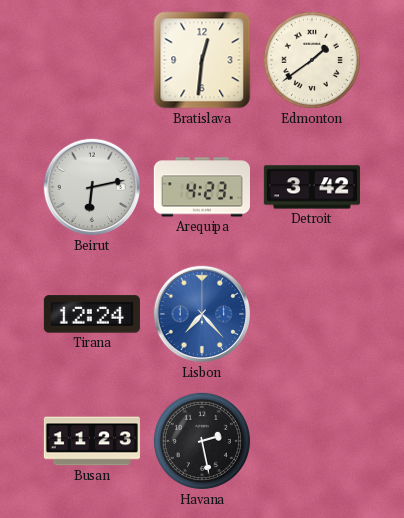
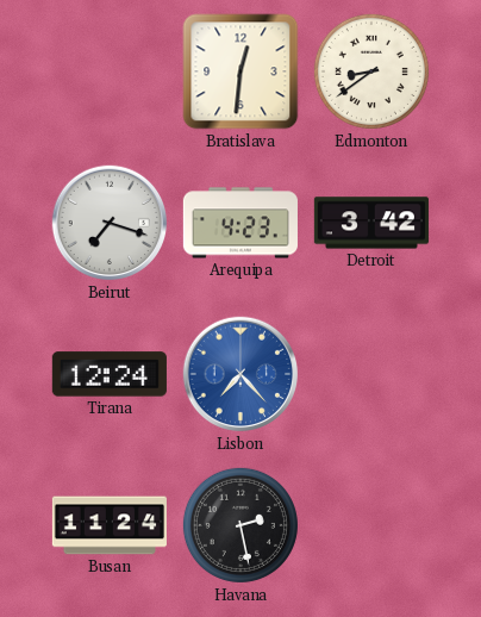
Edmonton: 1:39 -> 8:39
Beirut: 6:13 -> 7:18
Busan: 11:23 -> 11:24
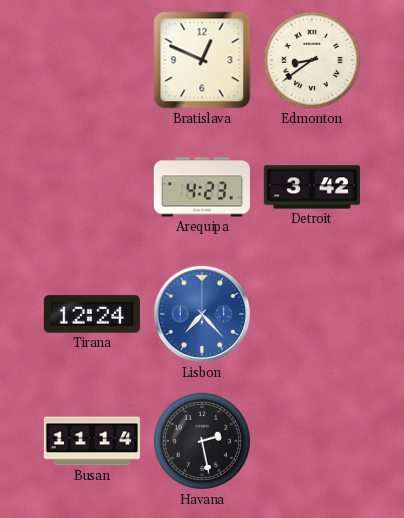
Bratislava: 12:31 -> 12:49
Beirut: 7:18 -> none
Busan: 11:24 -> 11:14
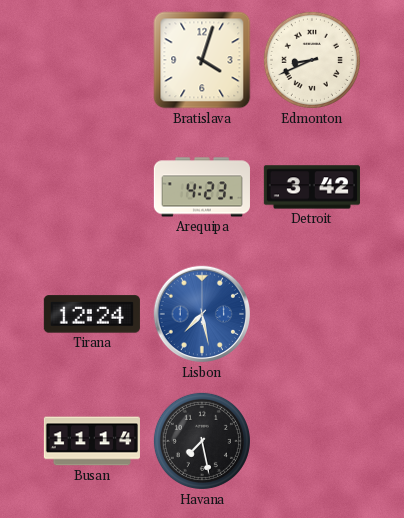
Bratislava: 12:49 -> 4:03
Edmonton: 8:39 -> 8:41
Lisbon: 7:23 -> 7:28
Havana: 2:28 -> 7:28
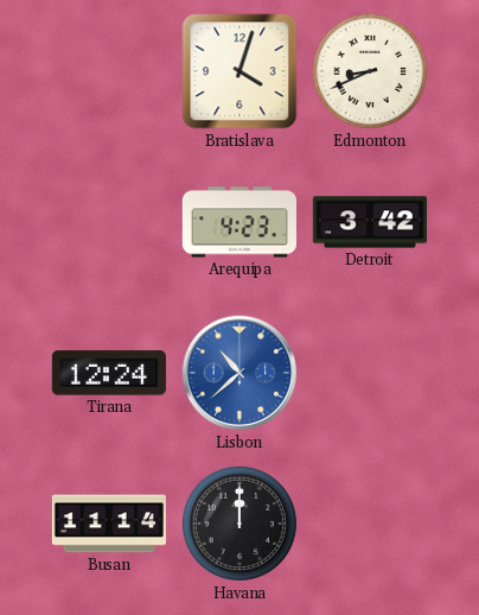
Lisbon: 7:28 -> 10:38
Havana: 7:28 -> 12:00
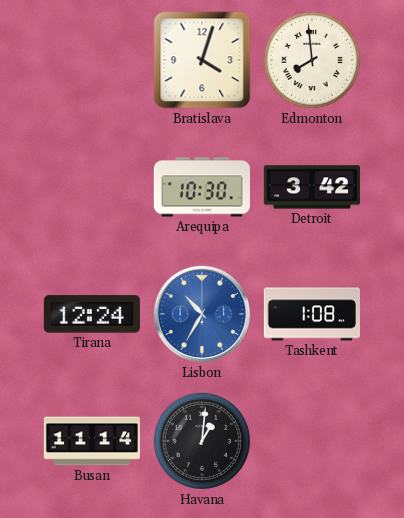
Edmonton: 8:41 -> 7:59
Arequipa: 4:23 -> 10:30
Lisbon: 10:38 -> 10:35
Tashkent: none -> 1:08
Havana: 12:00 -> 1:01
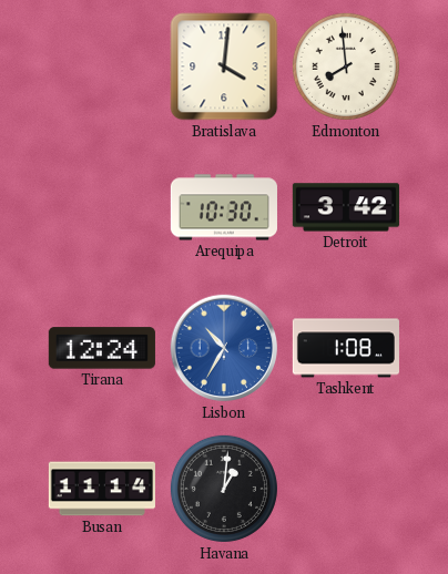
Bratislava: 4:03 -> 4:01
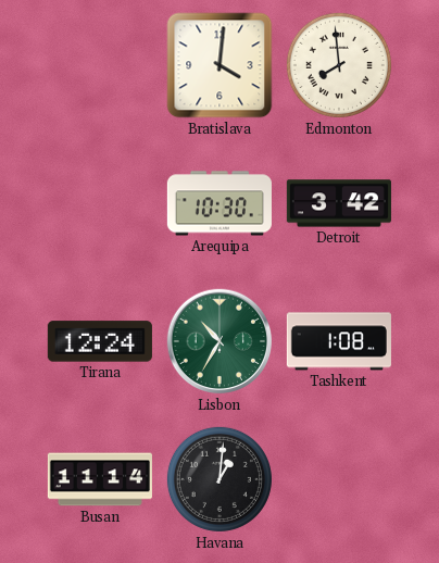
Lisbon dial: blue -> green
